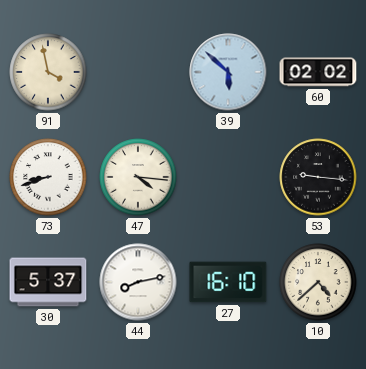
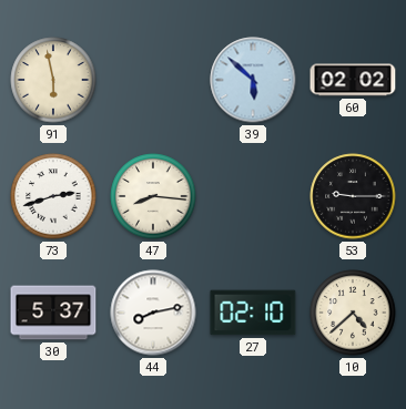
91: 3:58 -> 5:58
73: 8:42 -> 2:42
47: 4:16 -> 8:16
53: 9:16 -> 9:15
27: 16:10 -> 02:10
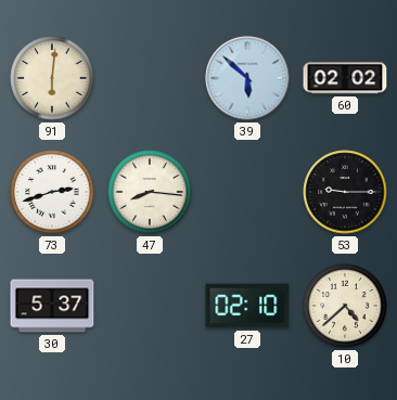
91: 5:58 -> 6:01
44: 8:13 -> none
